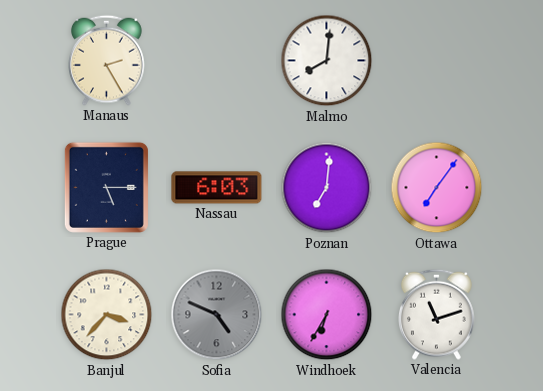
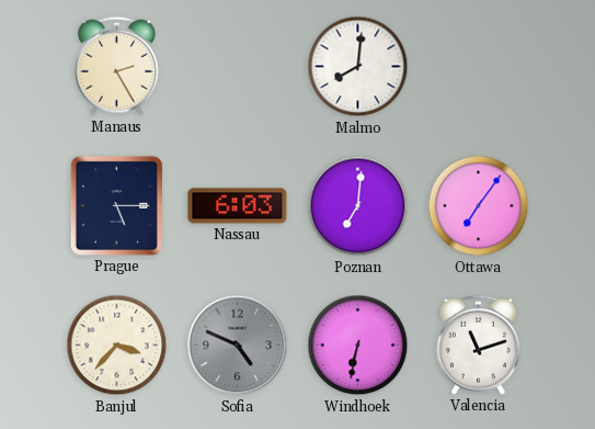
Windhoek: 6:35 -> 6:32
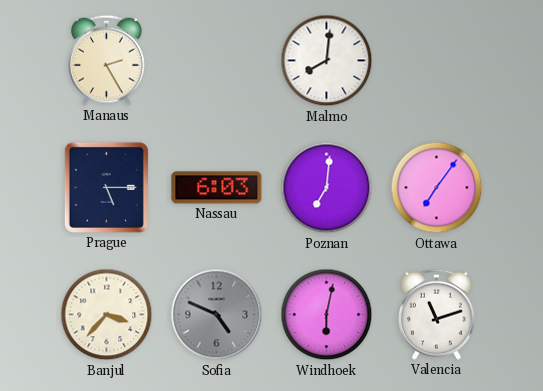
Windhoek: 6:32 -> 6:02
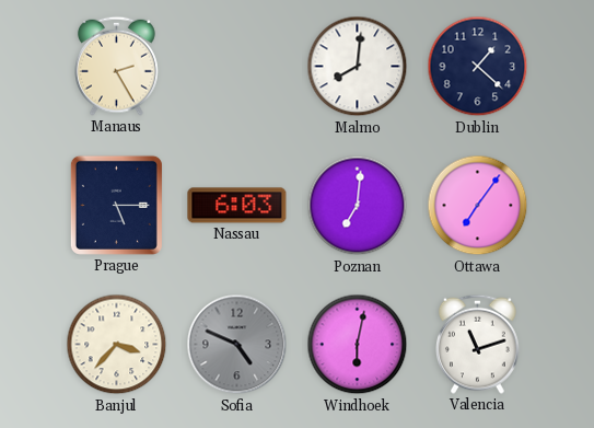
Dublin: none -> 1:22
